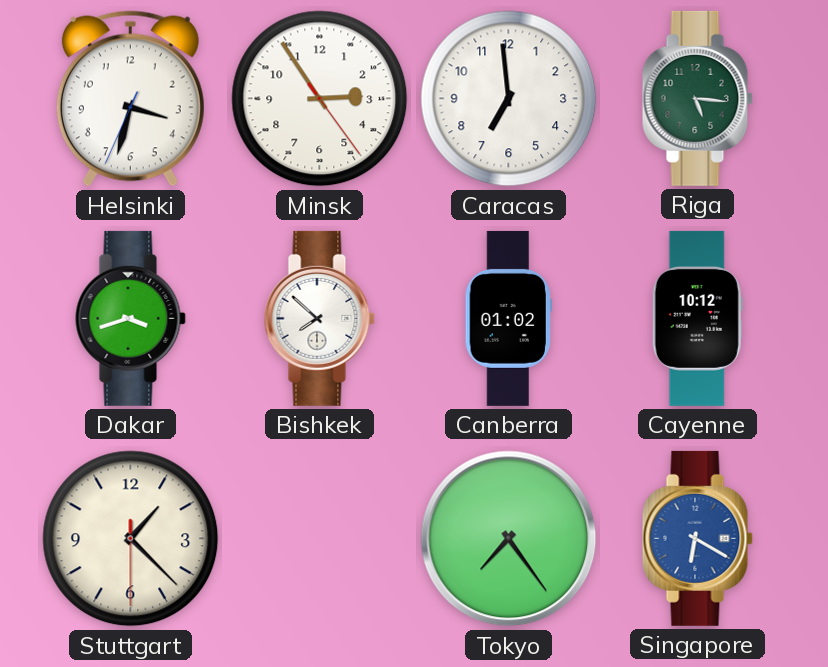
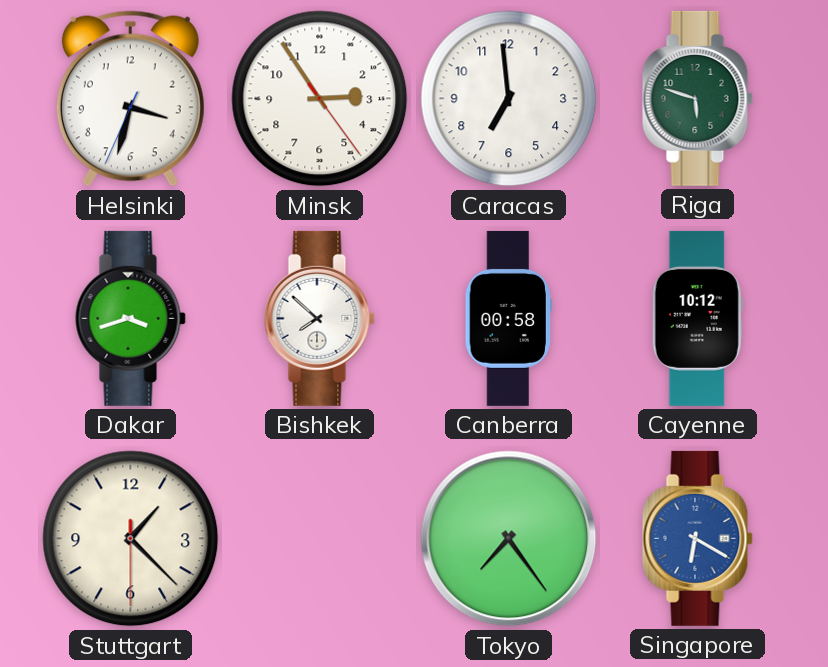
Riga: 5:16 -> 5:48
Canberra: 01:02 -> 00:58
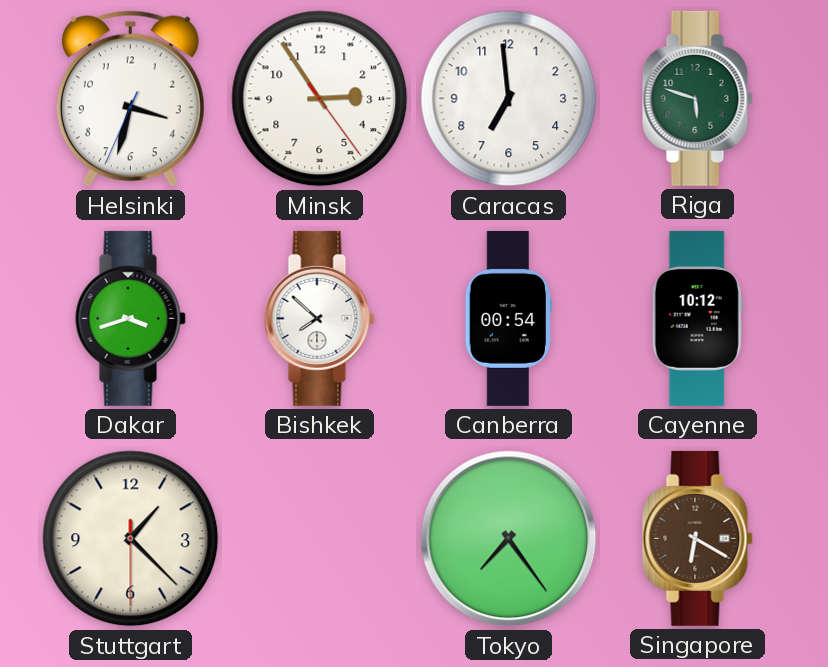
Canberra: 00:58 -> 00:54
Singapore dial: blue -> brown
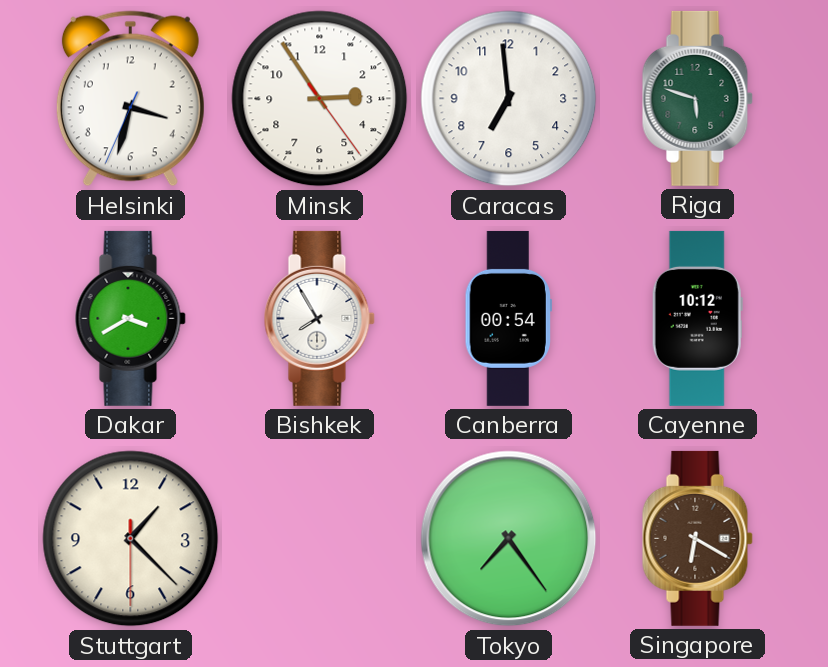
Dakar: 3:42 -> 3:40
Bishkek: 7:52 -> 7:55
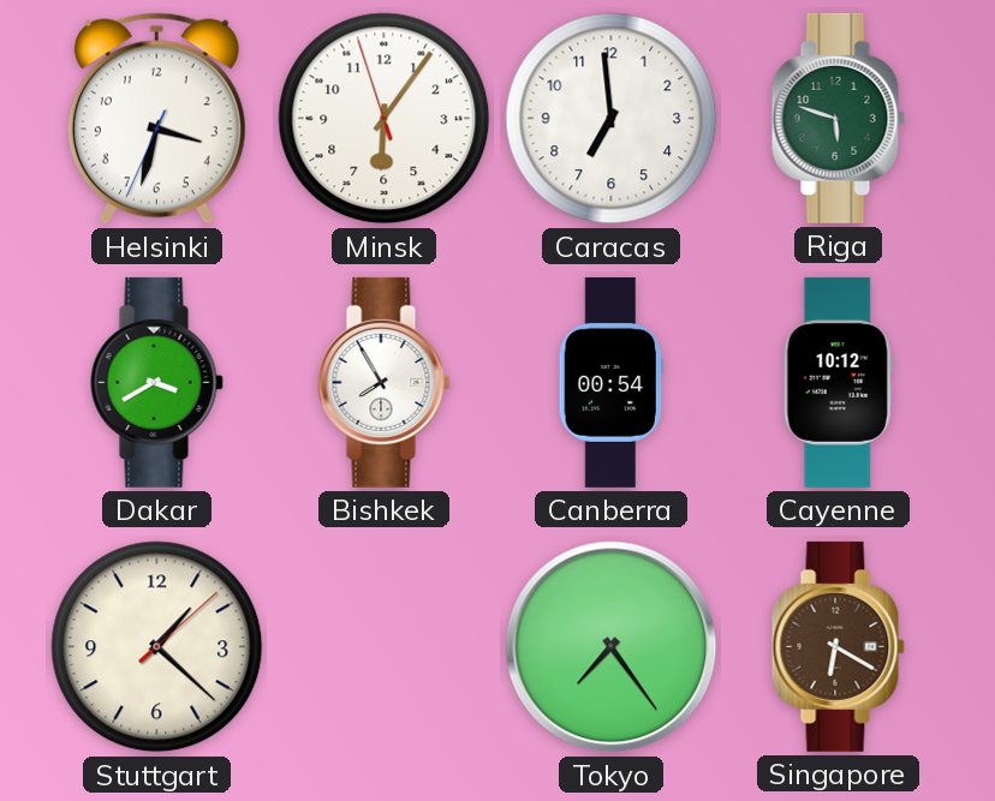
Minsk: 2:54 -> 6:05
Stuttgart: 1:22:30 -> 1:22:08
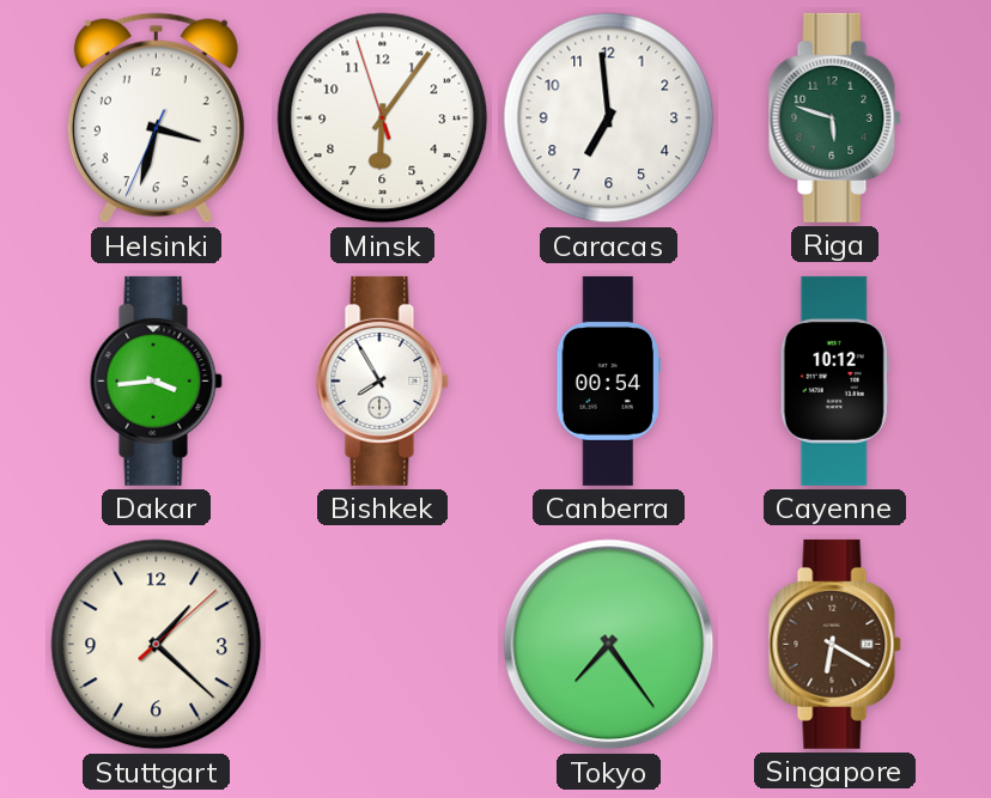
Dakar: 3:40 -> 3:44
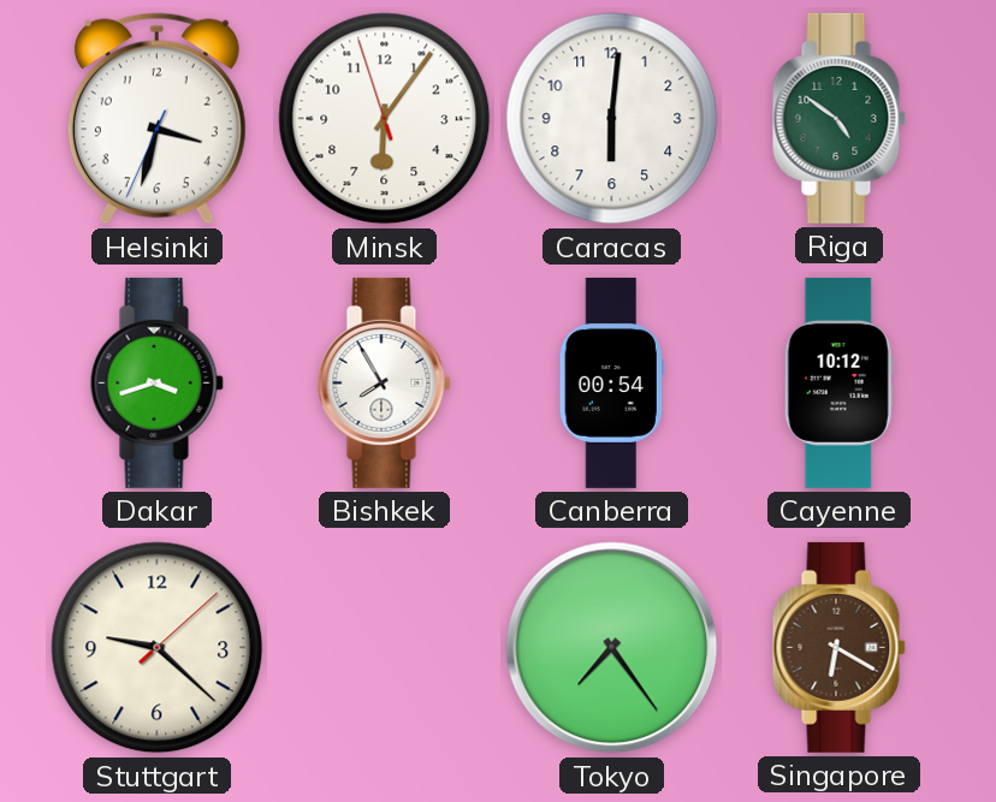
Caracas: 6:59 -> 6:01
Riga: 5:48 -> 4:51
Dakar: 3:44 -> 3:42
Stuttgart: 1:22 -> 9:22
